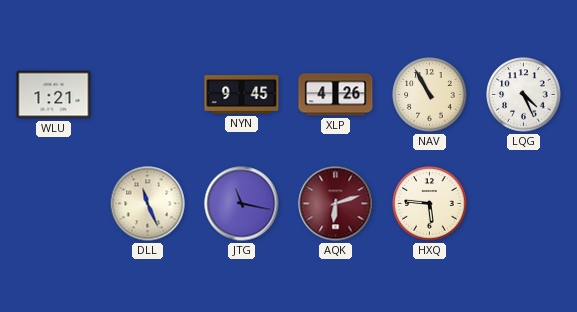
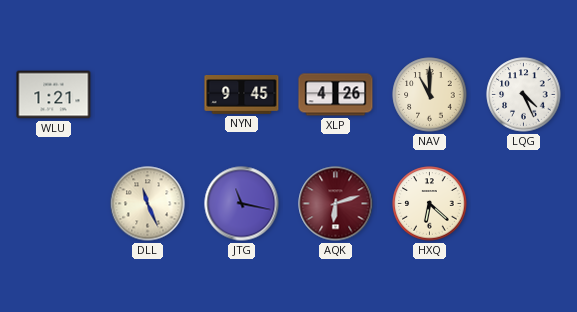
NAV: 10:55 -> 11:00
HXQ: 5:46 -> 6:22
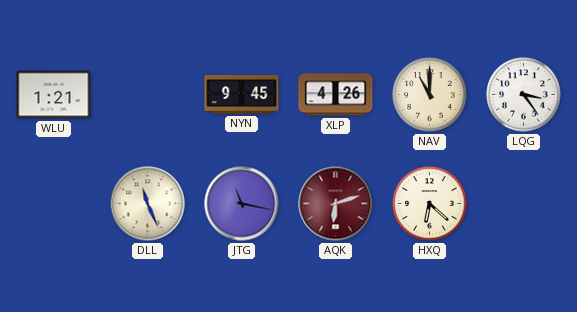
LQG: 4:26 -> 3:24
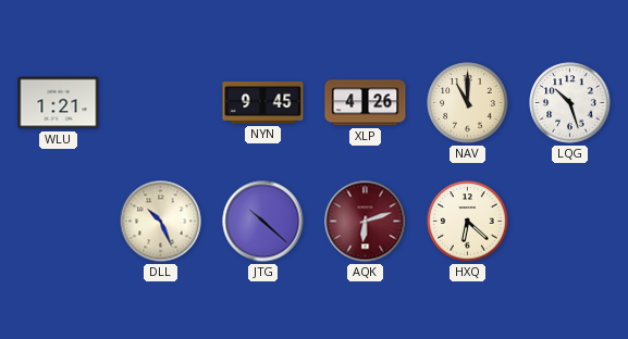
LQG: 3:24 -> 10:27
DLL: 11:26 -> 10:26
JTG: 11:17 -> 10:22
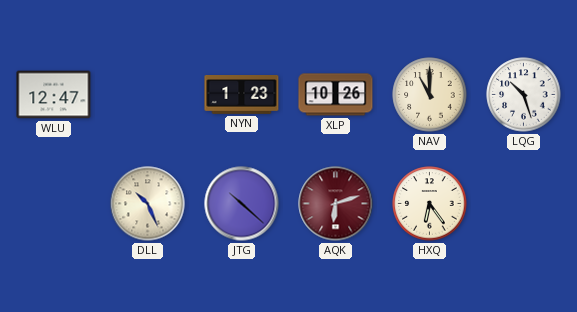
WLU: 1:21 -> 12:47
NYN: 9:45 -> 1:23
XLP: 4:26 -> 10:26
HXQ: 6:22 -> 6:24
